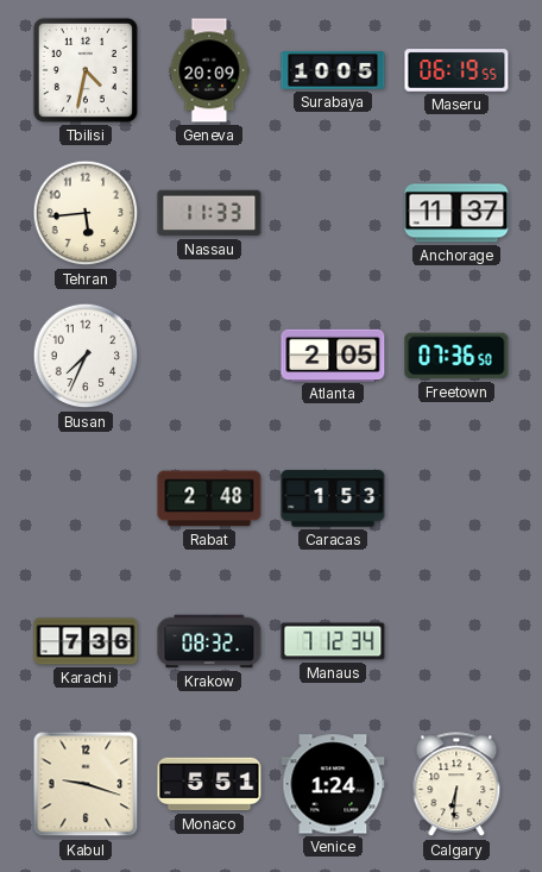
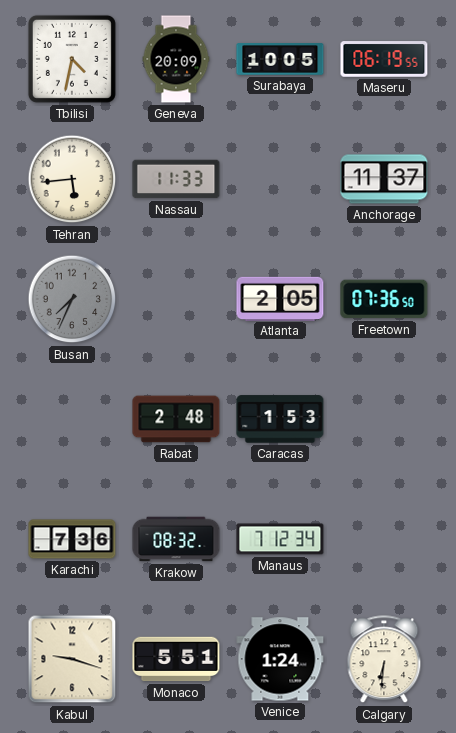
Busan dial: white -> grey
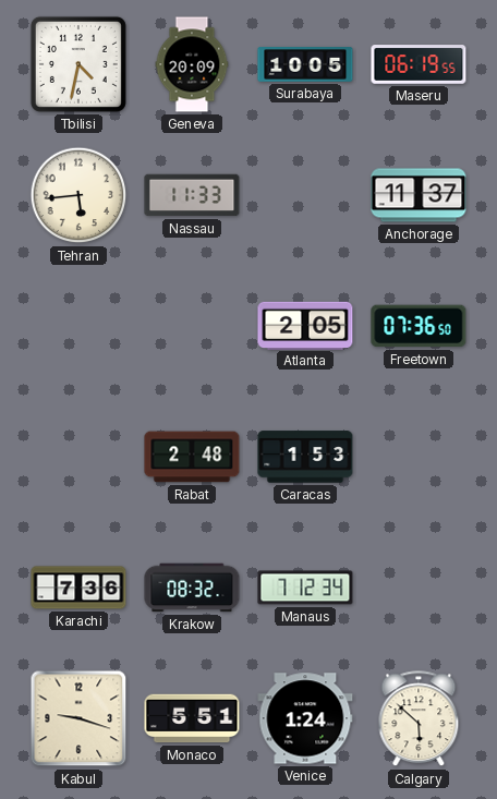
Busan: 7:34 -> none
Calgary: 6:31 -> 5:52
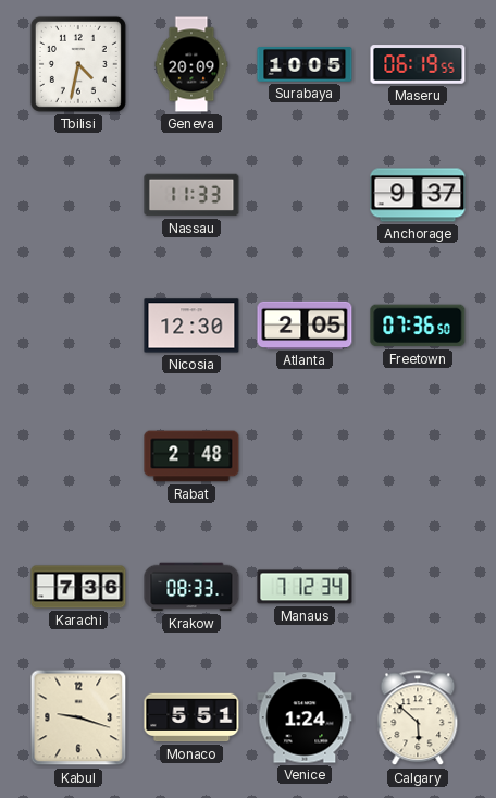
Tehran: 5:44 -> none
Anchorage: 11:37 -> 9:37
Nicosia: none -> 12:30
Caracas: 1:53 -> none
Krakow: 08:32 -> 08:33
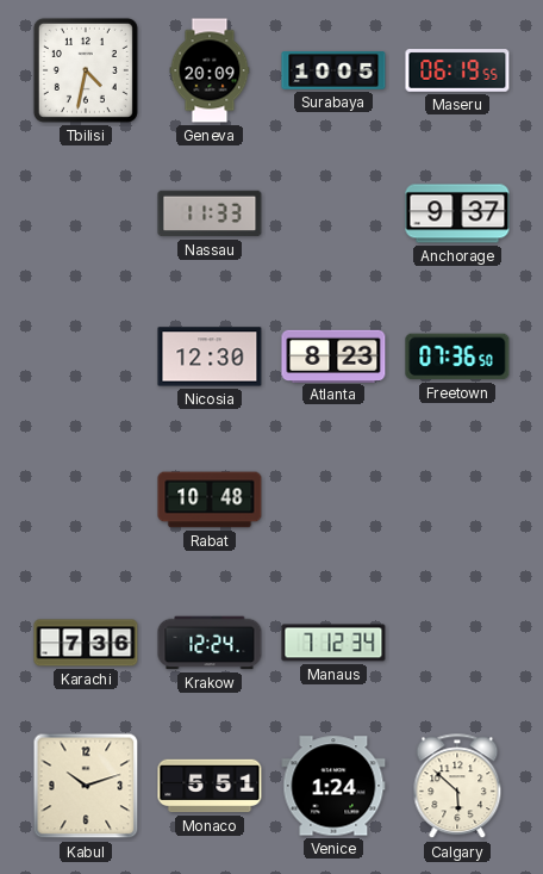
Atlanta: 2:05 -> 8:23
Rabat: 2:48 -> 10:48
Krakow: 08:33 -> 12:24
Kabul: 9:18 -> 10:12
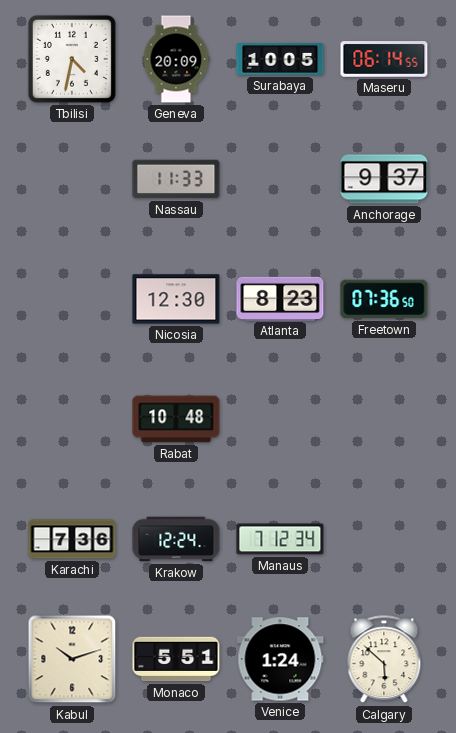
Maseru: 06:19 -> 06:14
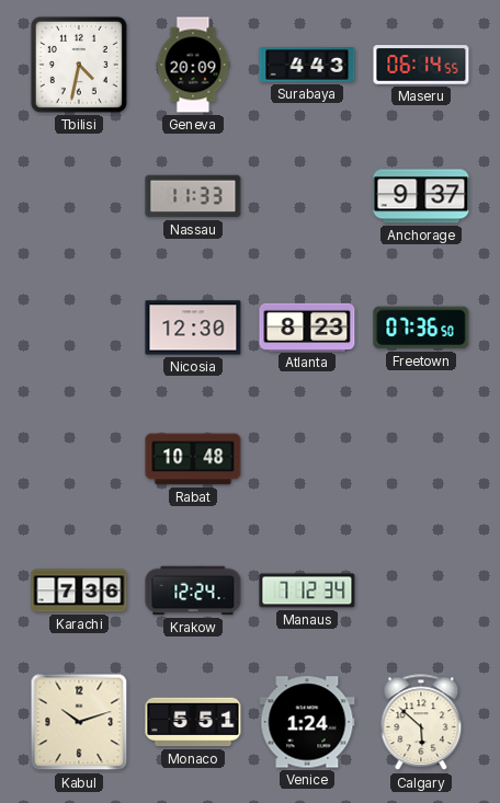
Surabaya: 10:05 -> 4:43
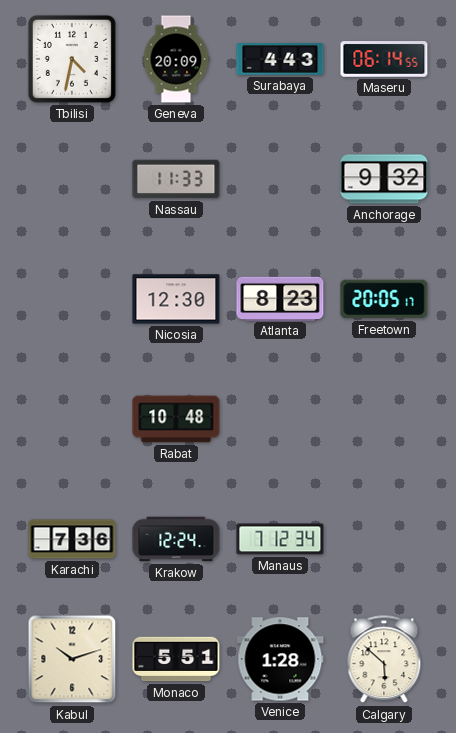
Anchorage: 9:37 -> 9:32
Freetown: 07:36 -> 20:05
Venice: 1:24 -> 1:28
